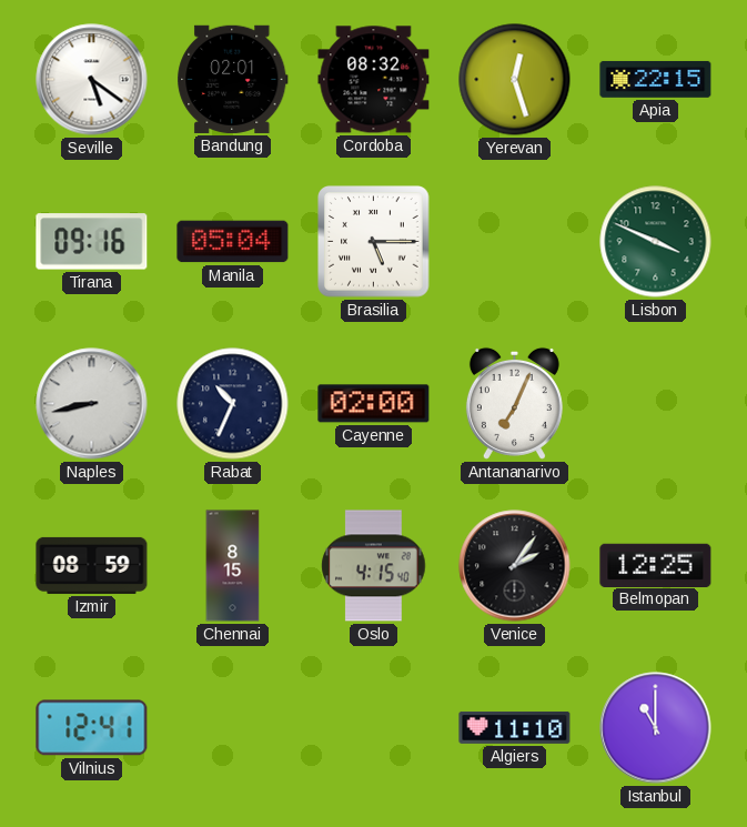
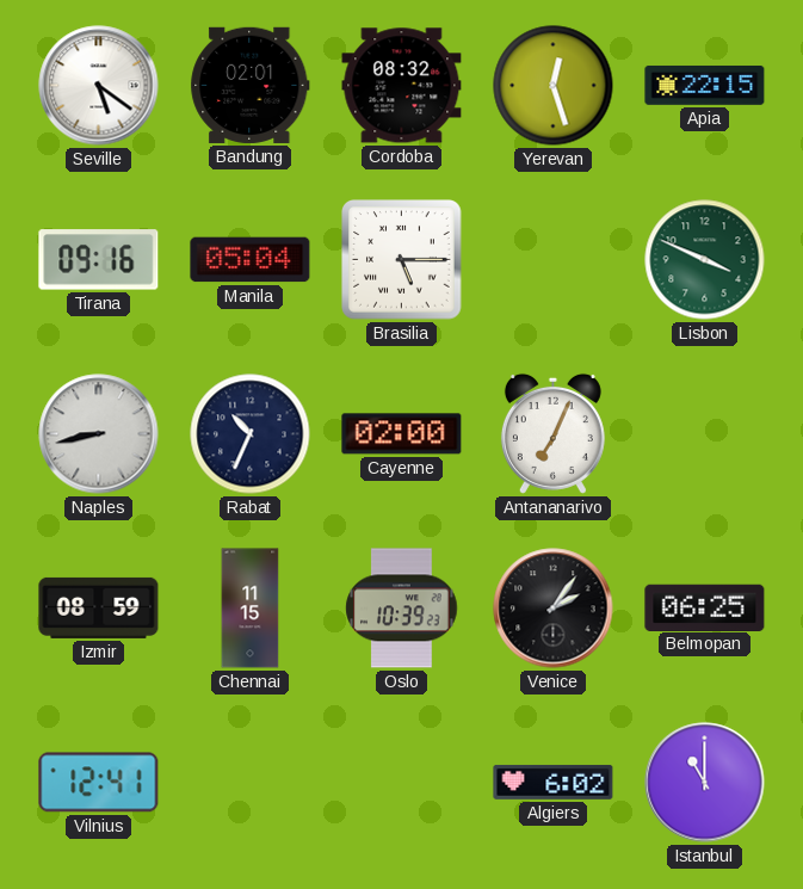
Chennai: 8:15 -> 11:15
Oslo: 4:15 -> 10:39
Belmopan: 12:25 -> 06:25
Algiers: 11:10 -> 6:02
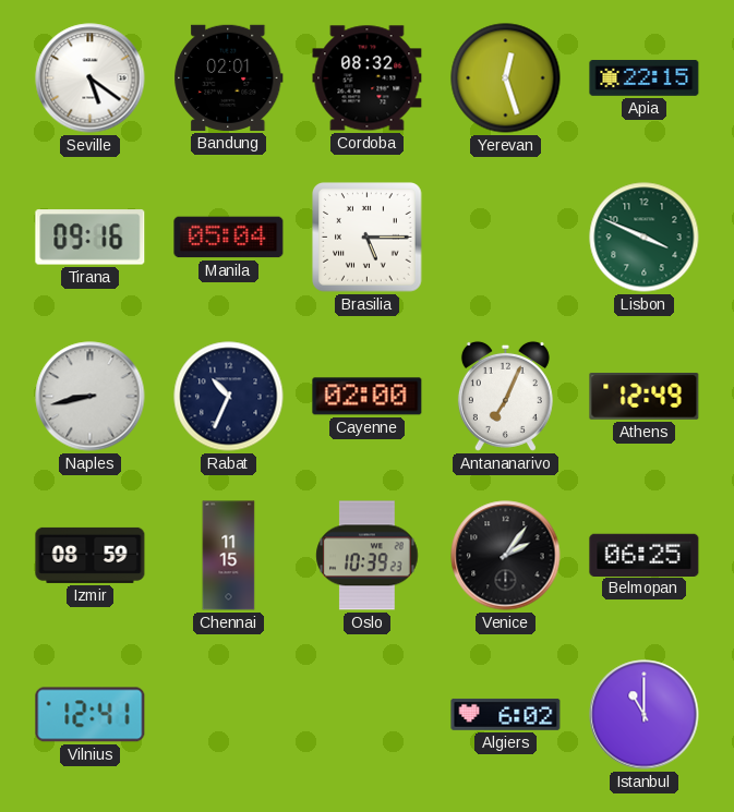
Athens: none -> 12:49
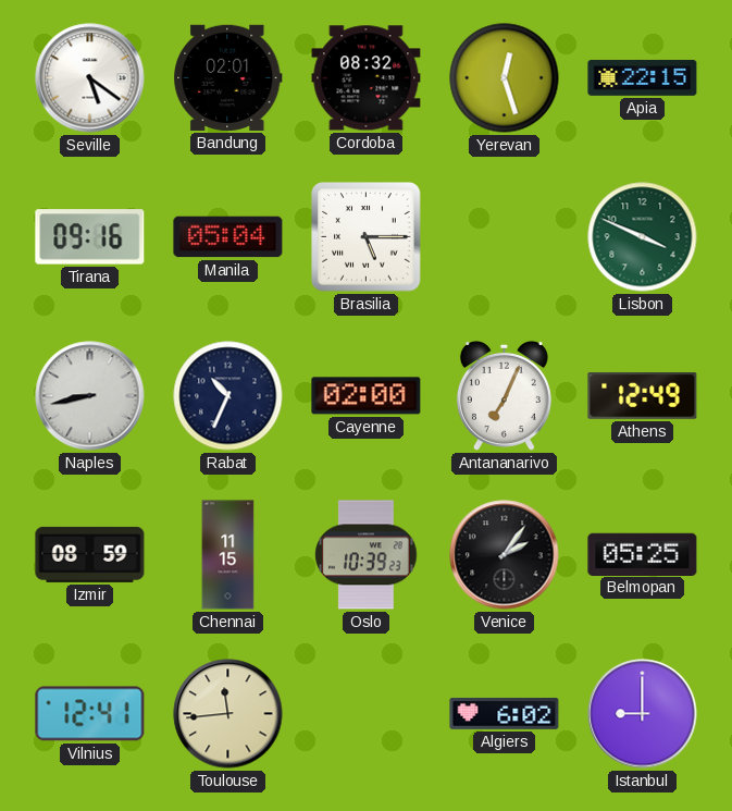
Belmopan: 06:25 -> 05:25
Toulouse: none -> 11:44
Istanbul: 11:00 -> 9:00
